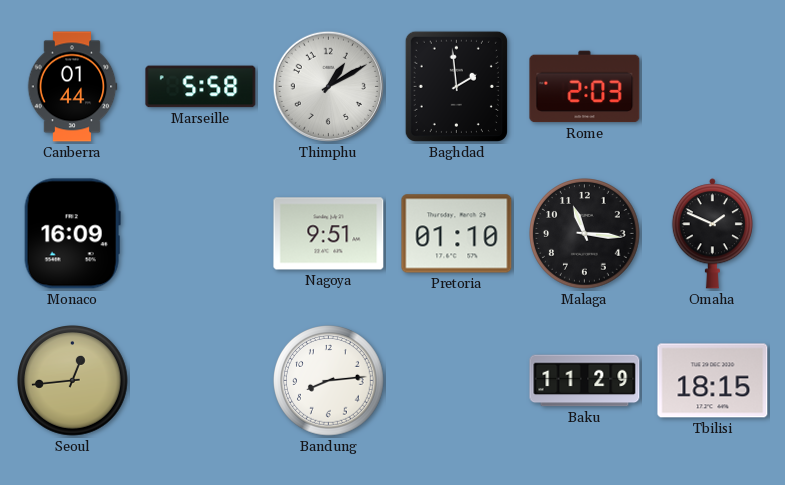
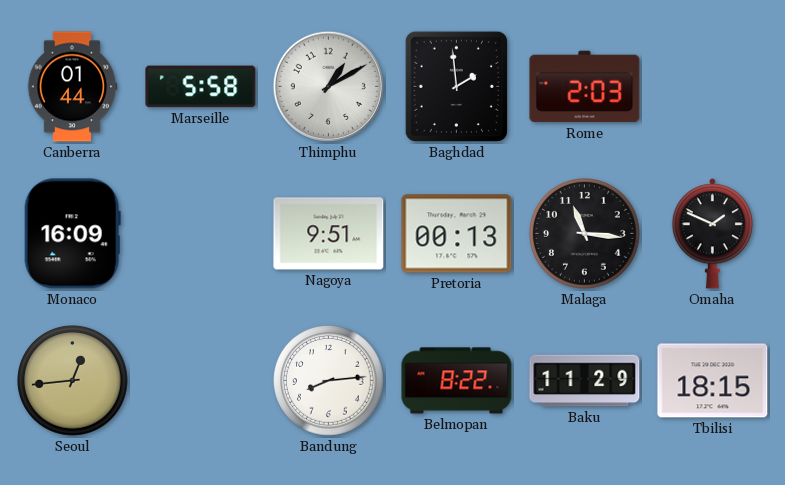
Pretoria: 01:10 -> 00:13
Belmopan: none -> 8:22
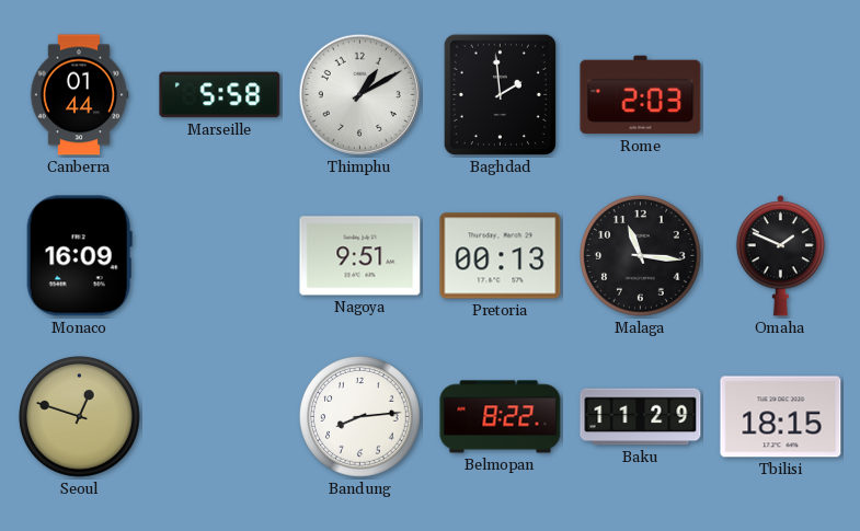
Seoul: 12:44 -> 12:48
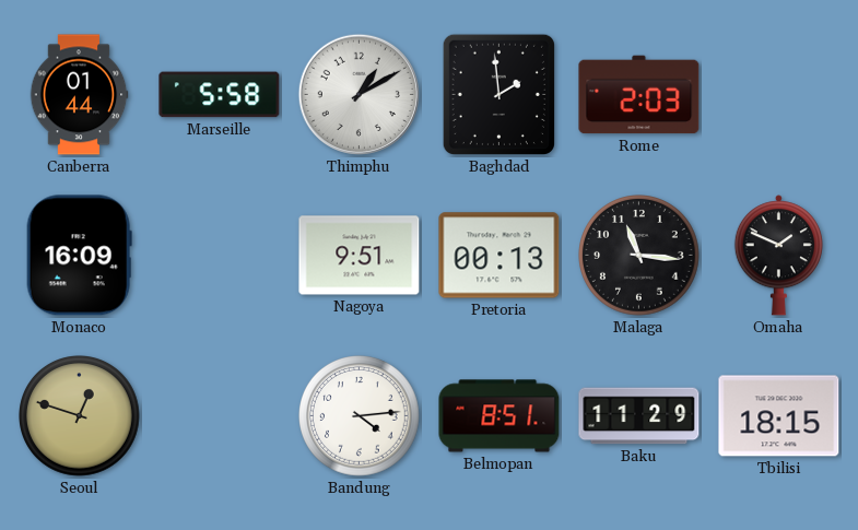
Bandung: 8:14 -> 4:14
Belmopan: 8:22 -> 8:51
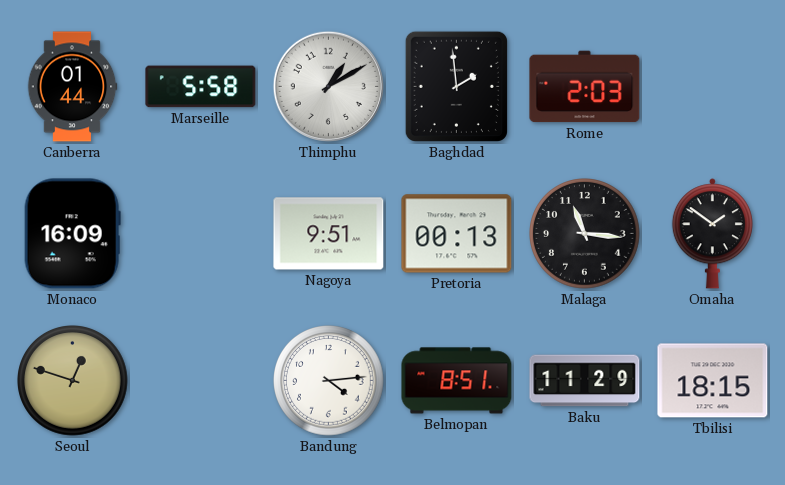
Omaha: 1:49 -> 1:51
